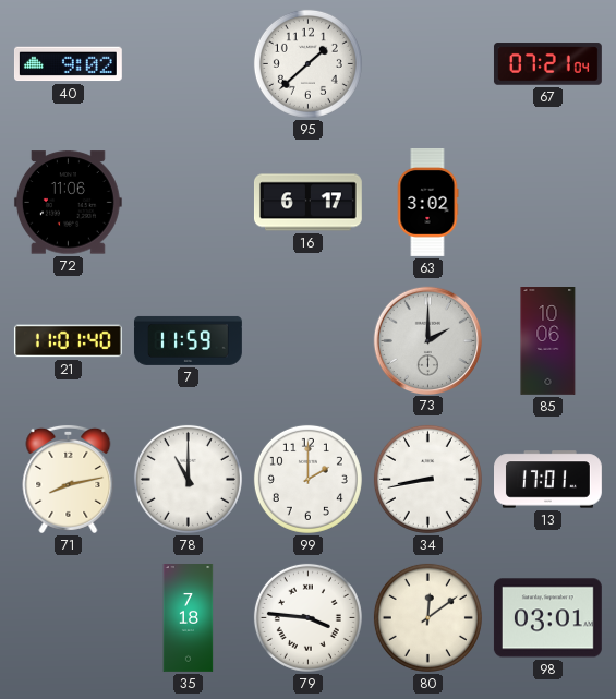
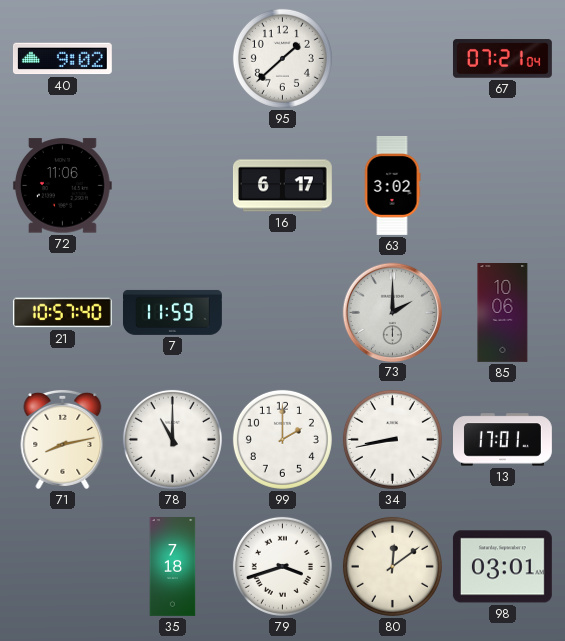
21: 11:01 -> 10:57
79: 3:46 -> 3:42
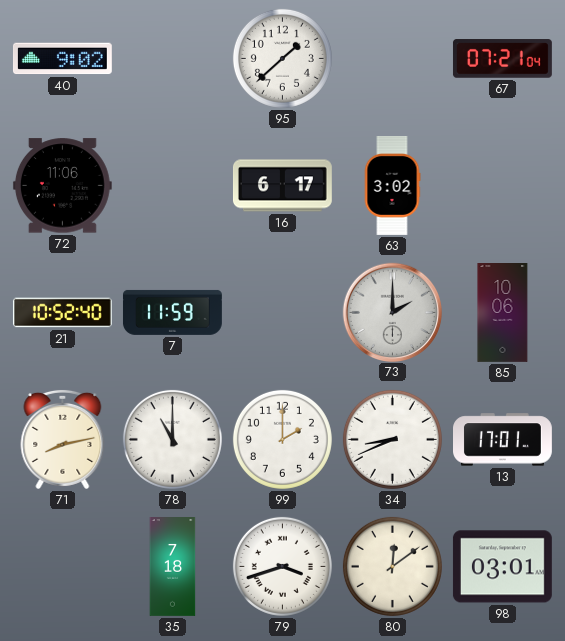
21: 10:57 -> 10:52
34: 8:43 -> 8:41
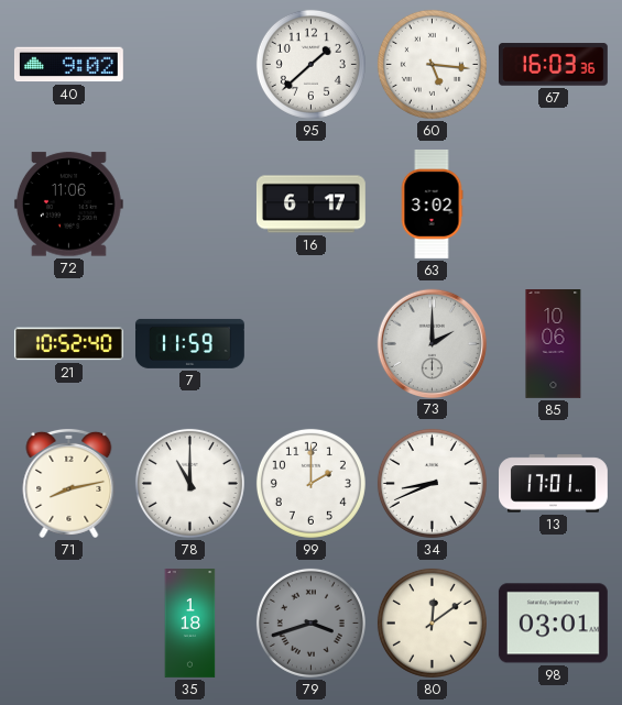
60: none -> 5:16
67: 07:21 -> 16:03
35: 7:18 -> 1:18
79 dial: white -> grey
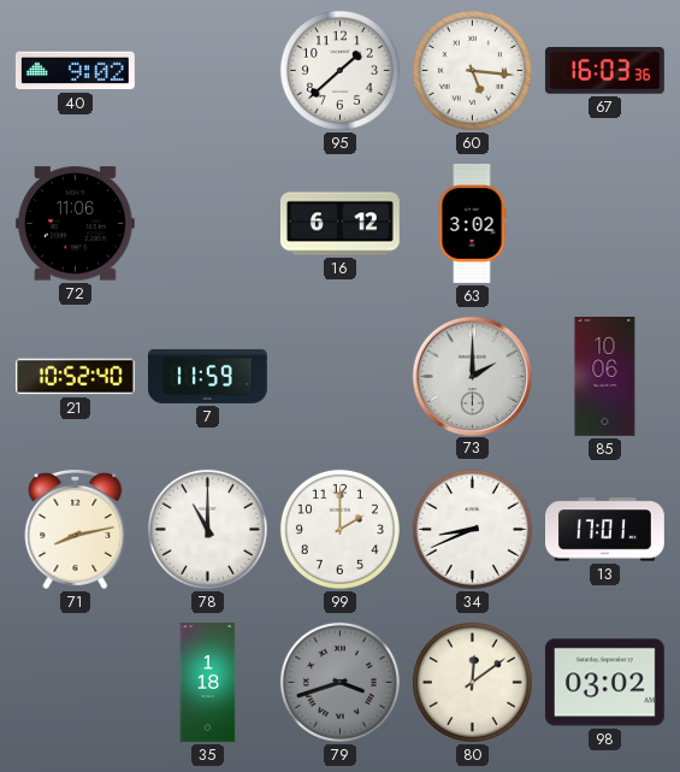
16: 6:17 -> 6:12
98: 03:01 -> 03:02
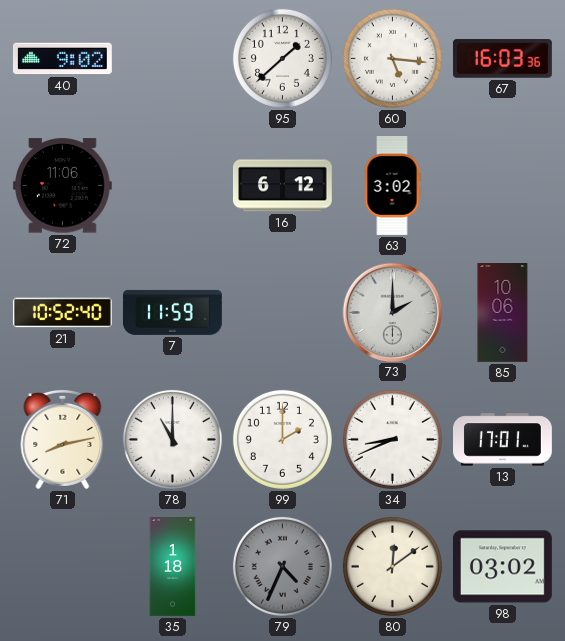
79: 3:42 -> 4:34
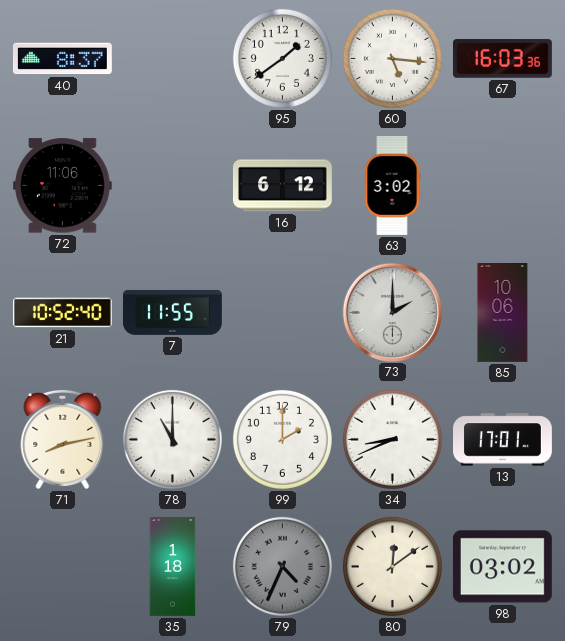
40: 9:02 -> 8:37
95: 1:38 -> 1:39
7: 11:59 -> 11:55
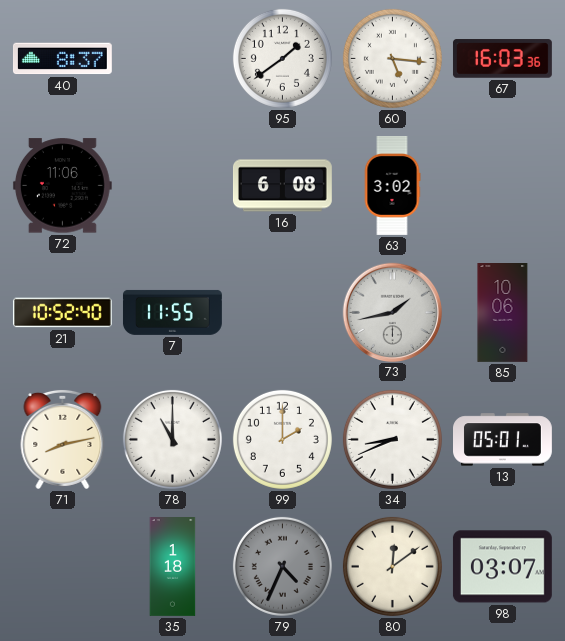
16: 6:12 -> 6:08
73: 2:00 -> 1:43
13: 17:01 -> 05:01
98: 03:02 -> 03:07
